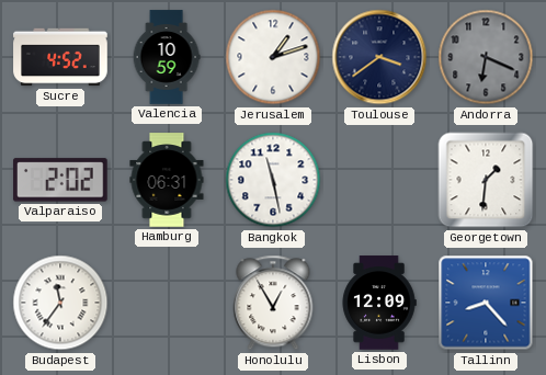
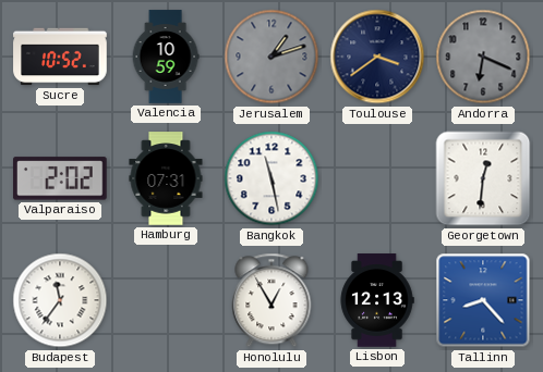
Sucre: 4:52 -> 10:52
Jerusalem dial: white -> grey
Hamburg: 06:31 -> 07:31
Georgetown: 1:31 -> 12:31
Lisbon: 12:09 -> 12:13
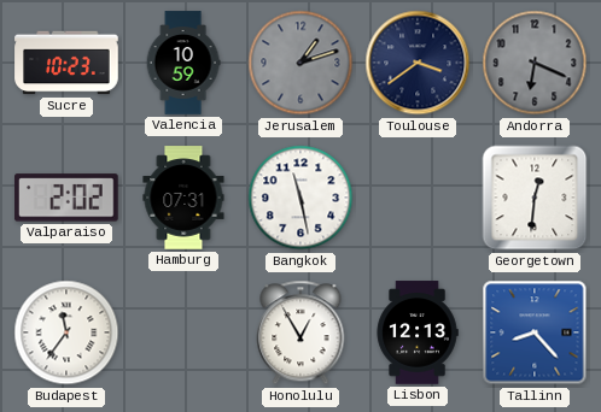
Sucre: 10:52 -> 10:23
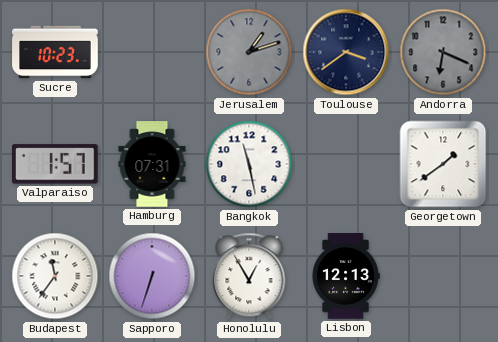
Valencia: 10:59 -> none
Valparaiso: 2:02 -> 1:57
Georgetown: 12:31 -> 1:39
Sapporo: none -> 6:33
Tallinn: 8:23 -> none
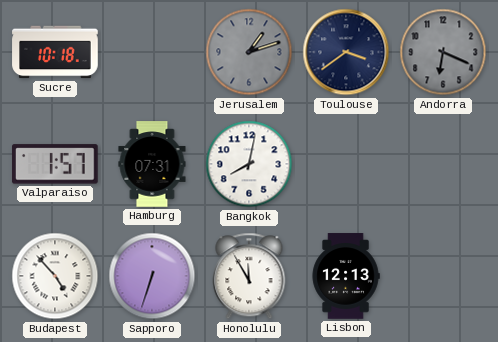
Sucre: 10:23 -> 10:18
Bangkok: 11:28 -> 8:02
Georgetown: 1:39 -> none
Budapest: 11:36 -> 4:53
Honolulu: 12:55 -> 11:55
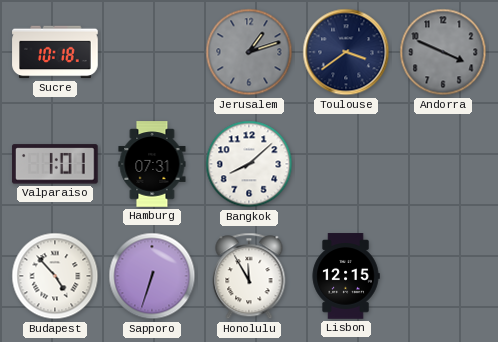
Andorra: 6:19 -> 3:49
Valparaiso: 1:57 -> 1:01
Bangkok: 8:02 -> 8:08
Lisbon: 12:13 -> 12:15
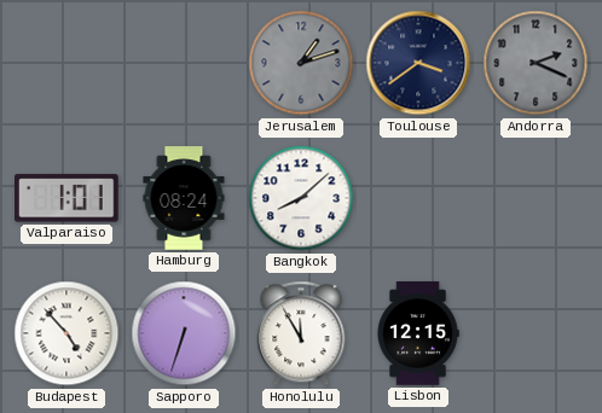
Sucre: 10:18 -> none
Andorra: 3:49 -> 2:19
Hamburg: 07:31 -> 08:24
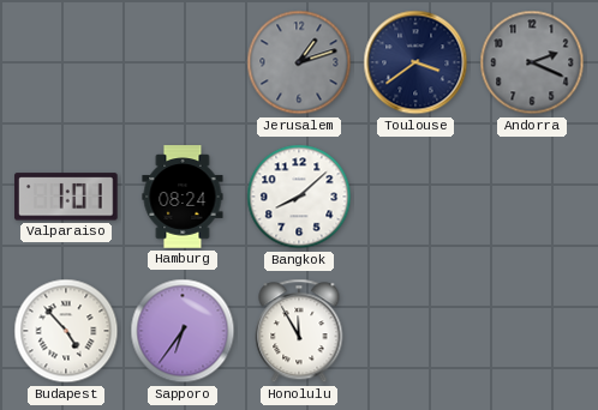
Sapporo: 6:33 -> 6:36
Lisbon: 12:15 -> none
